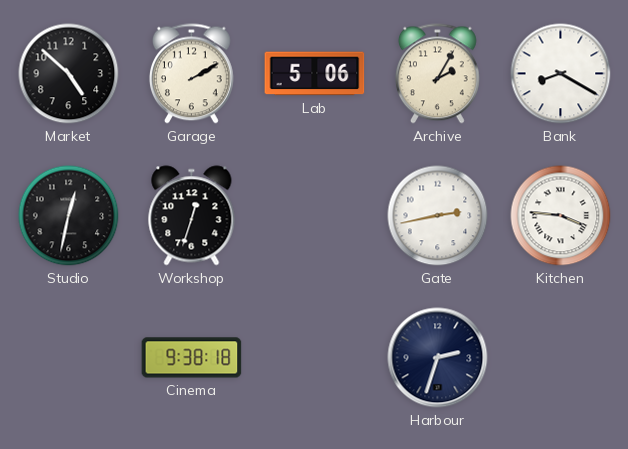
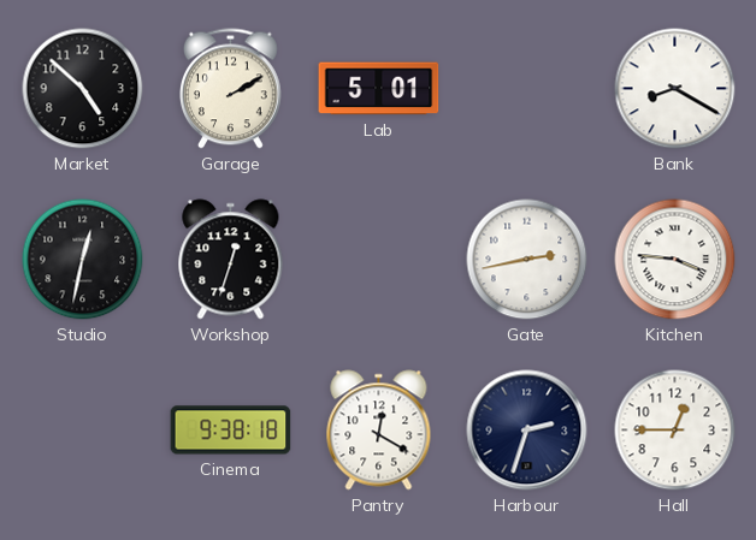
Lab: 5:06 -> 5:01
Archive: 2:05 -> none
Pantry: none -> 12:20
Hall: none -> 12:45
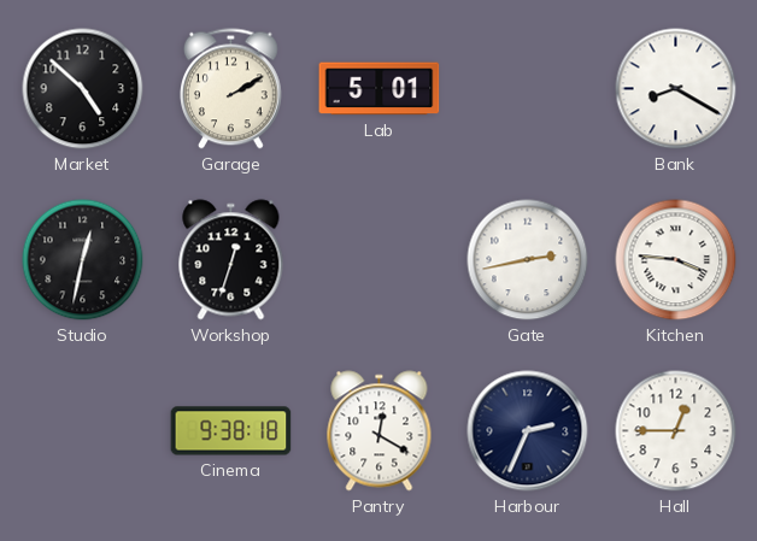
Harbour: 2:33 -> 2:34
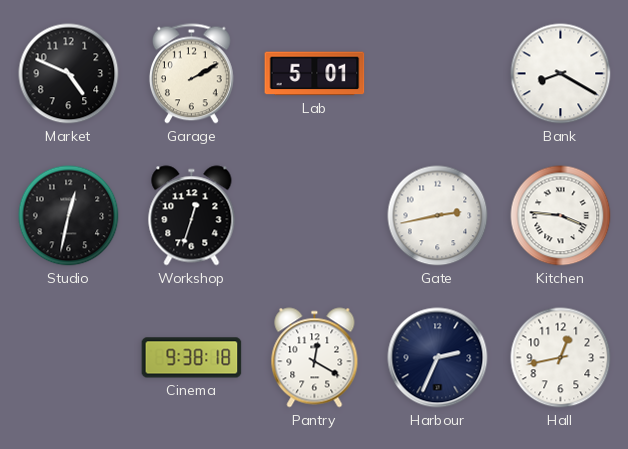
Market: 4:52 -> 4:49
Hall: 12:45 -> 12:43
